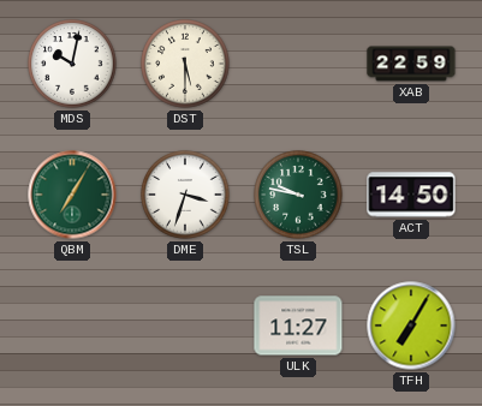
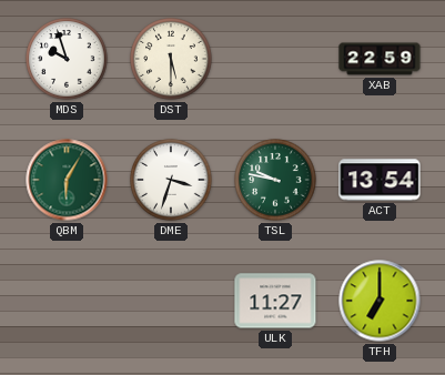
MDS: 10:02 -> 9:57
QBM: 7:05 -> 6:05
ACT: 14:50 -> 13:54
TFH: 7:05 -> 7:00
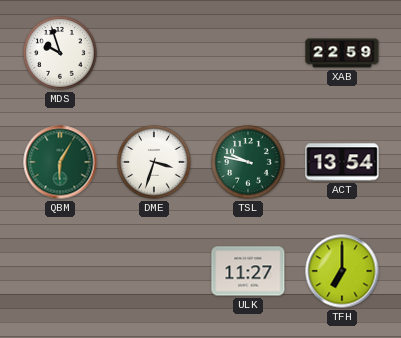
DST: 5:30 -> none
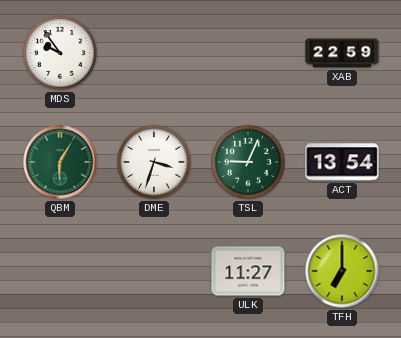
MDS: 9:57 -> 9:54
TSL: 9:47 -> 9:04
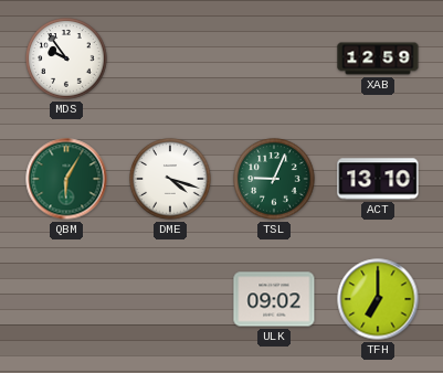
XAB: 22:59 -> 12:59
DME: 3:33 -> 4:18
ACT: 13:54 -> 13:10
ULK: 11:27 -> 09:02
